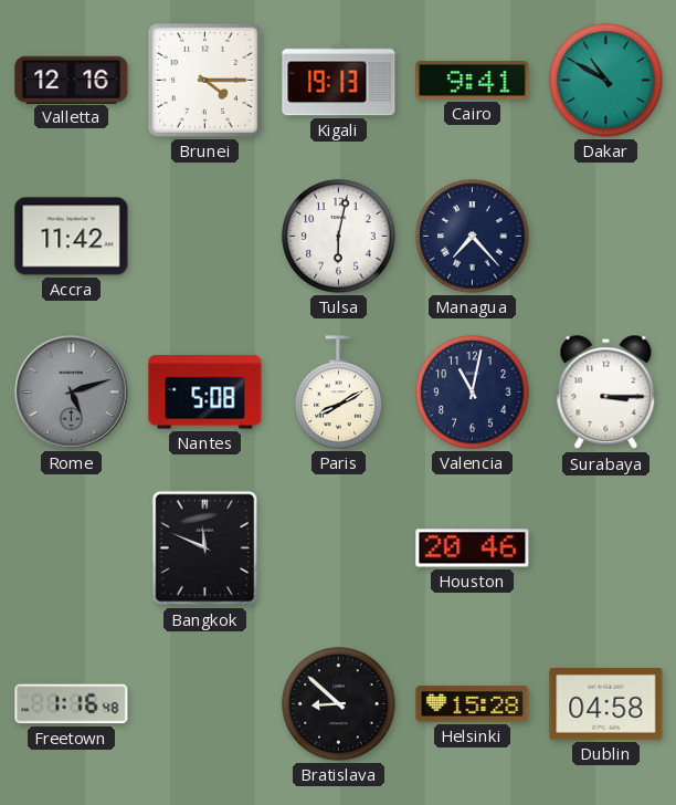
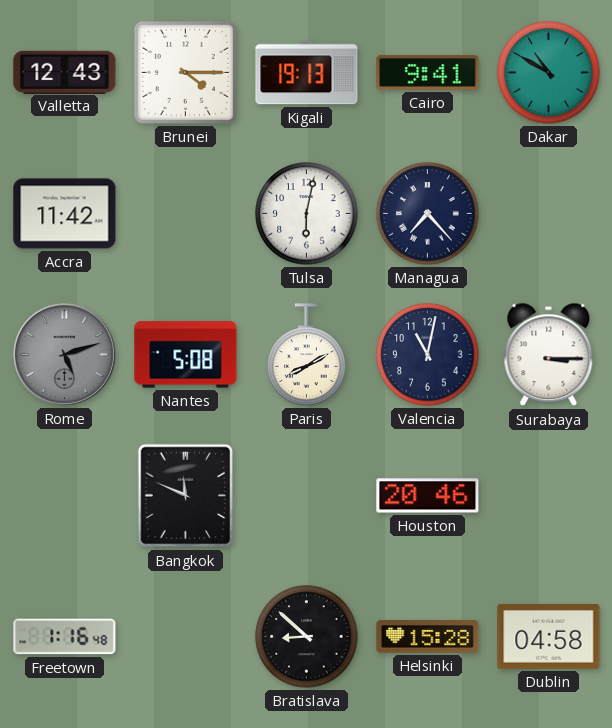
Valletta: 12:16 -> 12:43
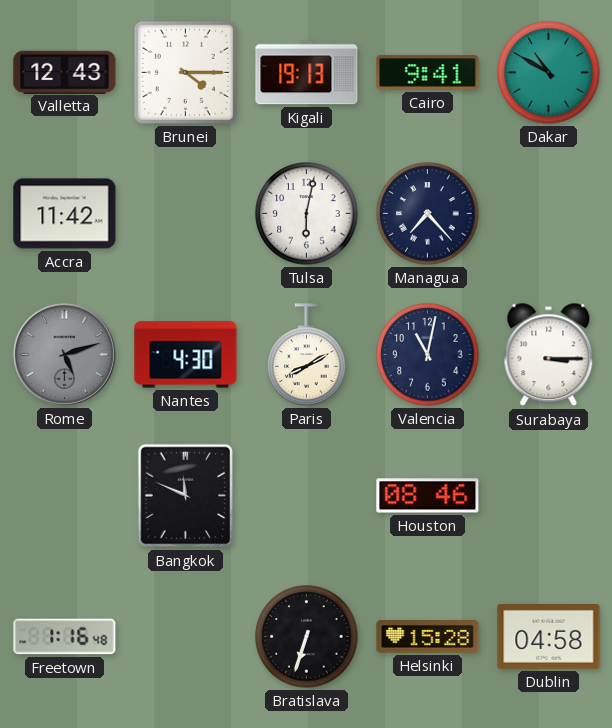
Nantes: 5:08 -> 4:30
Houston: 20:46 -> 08:46
Bratislava: 8:52 -> 6:33
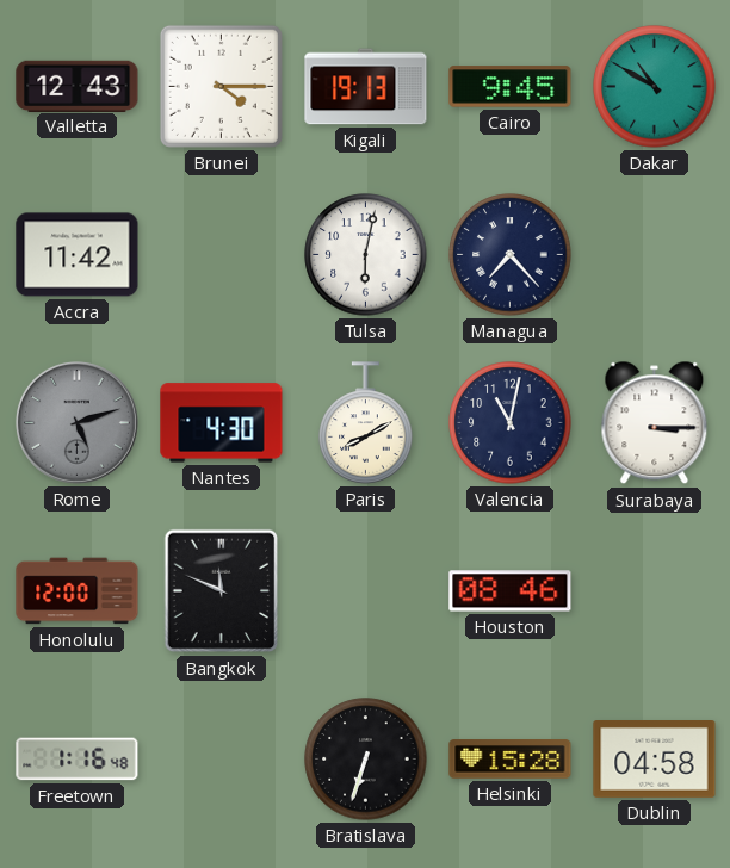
Cairo: 9:41 -> 9:45
Honolulu: none -> 12:00
